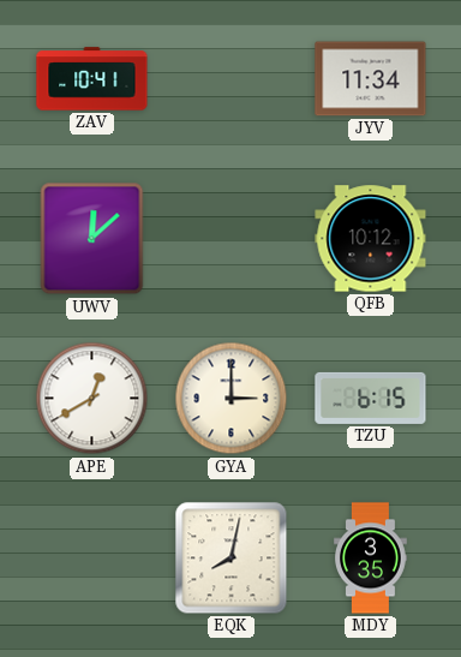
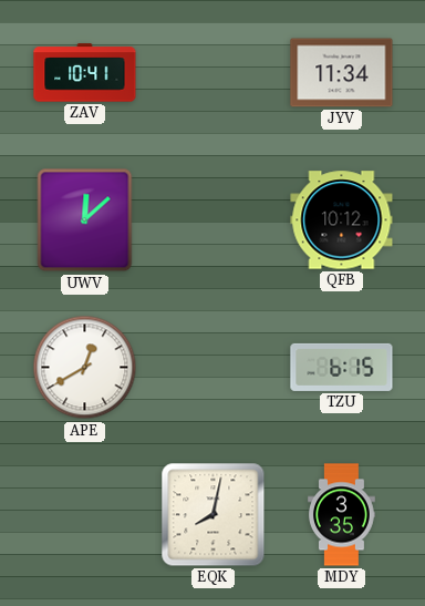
GYA: 3:00 -> none
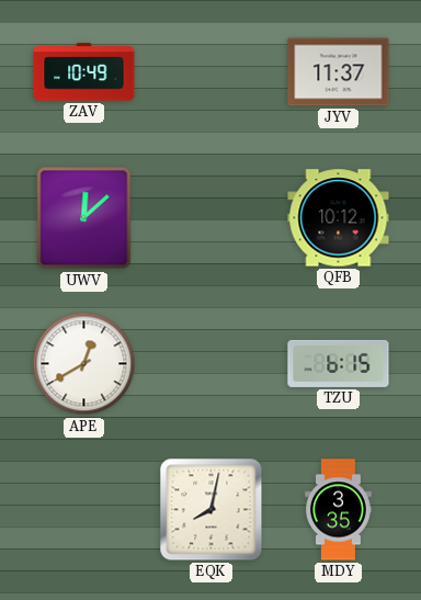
ZAV: 10:41 -> 10:49
JYV: 11:34 -> 11:37
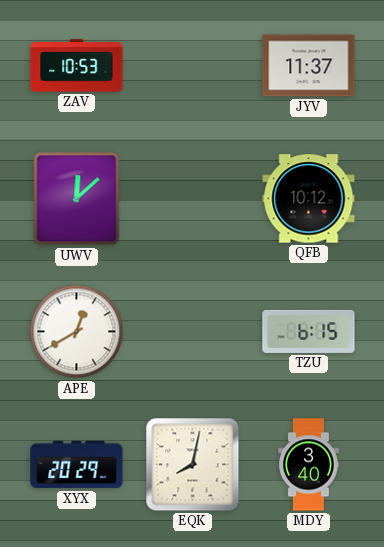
ZAV: 10:49 -> 10:53
XYX: none -> 20:29
MDY: 3:35 -> 3:40
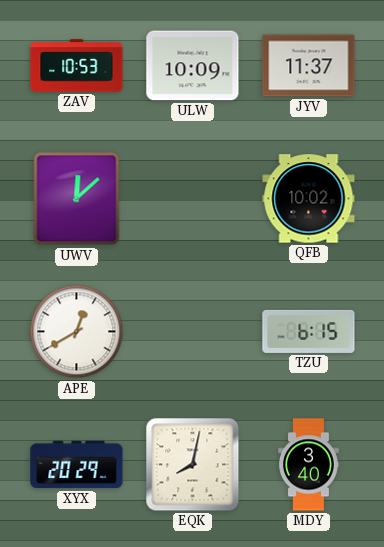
ULW: none -> 10:09
QFB: 10:12 -> 10:02
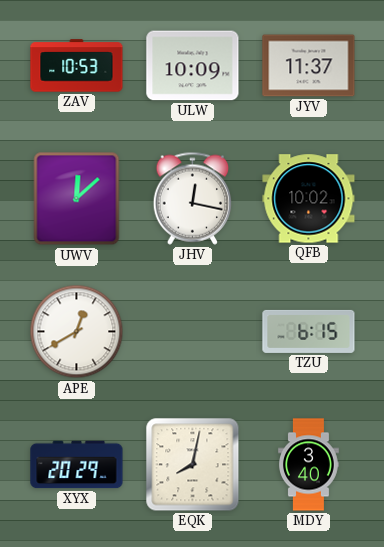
JHV: none -> 12:17
